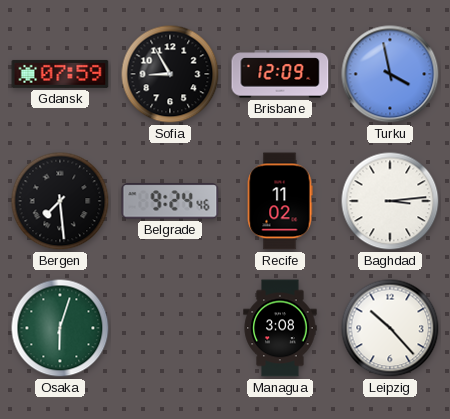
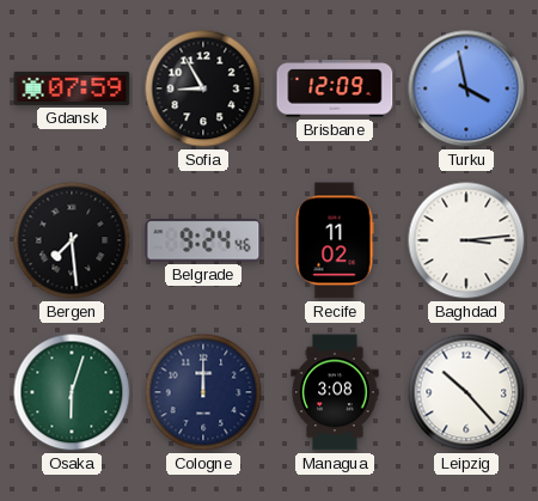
Cologne: none -> 12:00
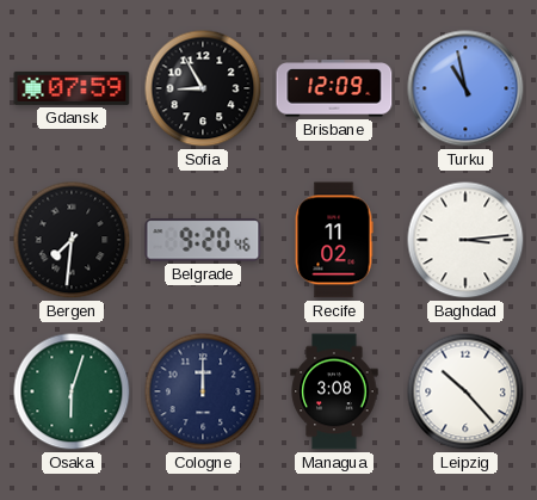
Turku: 3:58 -> 10:58
Bergen: 7:29 -> 7:31
Belgrade: 9:24 -> 9:20
